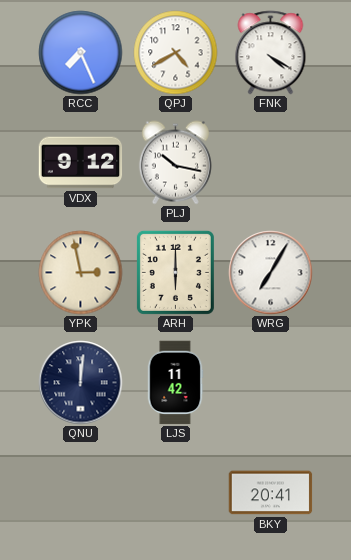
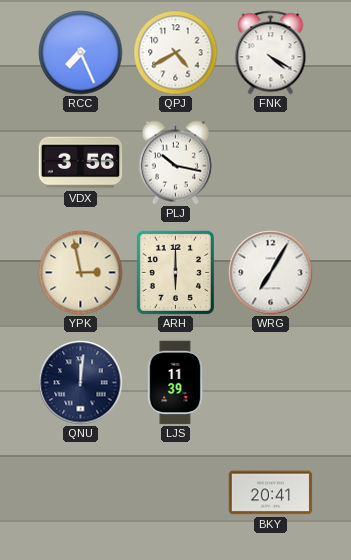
VDX: 9:12 -> 3:56
LJS: 11:42 -> 11:39
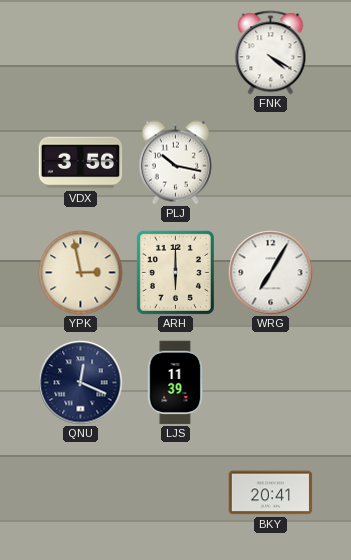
RCC: 7:26 -> none
QPJ: 4:40 -> none
QNU: 12:01 -> 12:19
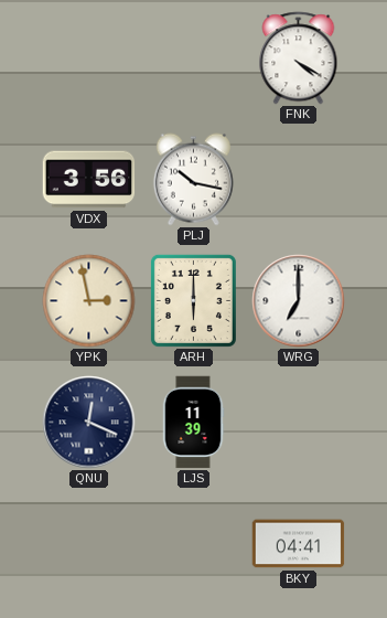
WRG: 7:05 -> 7:00
BKY: 20:41 -> 04:41
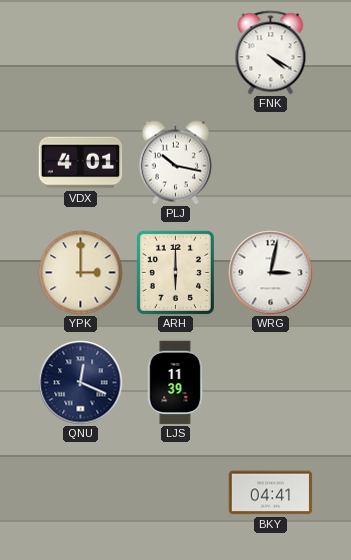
VDX: 3:56 -> 4:01
YPK: 2:58 -> 3:00
WRG: 7:00 -> 3:02
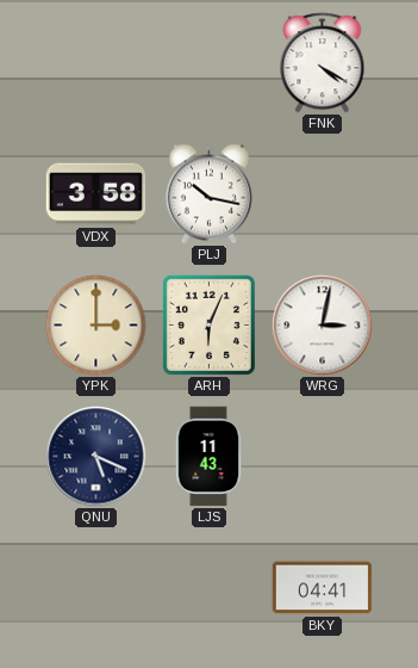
VDX: 4:01 -> 3:58
ARH: 6:00 -> 6:04
QNU: 12:19 -> 5:19
LJS: 11:39 -> 11:43
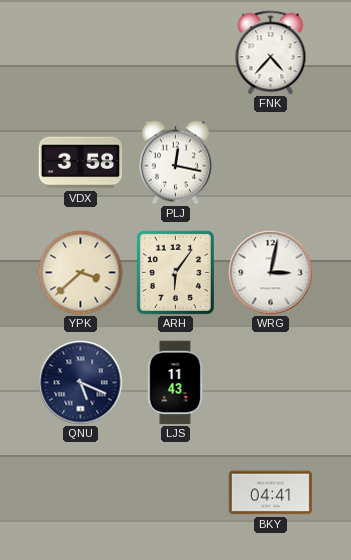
FNK: 4:20 -> 4:37
PLJ: 10:17 -> 12:17
YPK: 3:00 -> 3:38
ARH: 6:04 -> 6:06
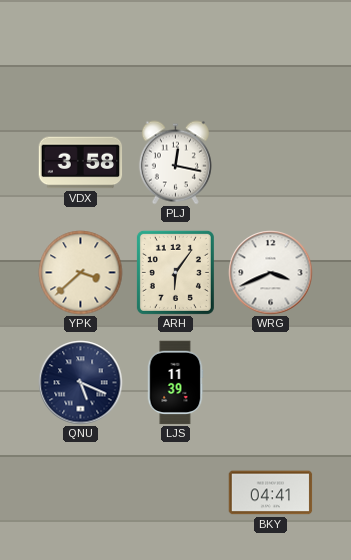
FNK: 4:37 -> none
WRG: 3:02 -> 3:41
LJS: 11:43 -> 11:39
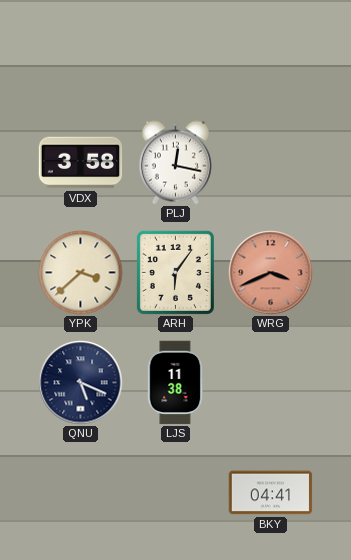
WRG dial: white -> salmon
LJS: 11:39 -> 11:38
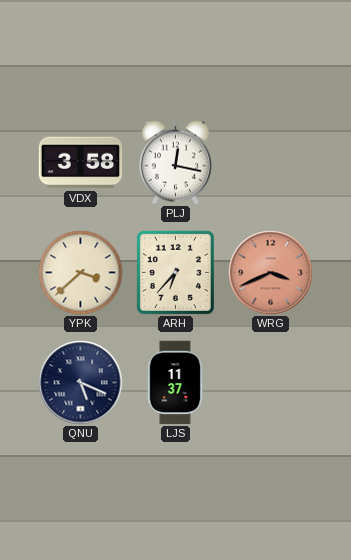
ARH: 6:06 -> 6:37
LJS: 11:38 -> 11:37
BKY: 04:41 -> none
